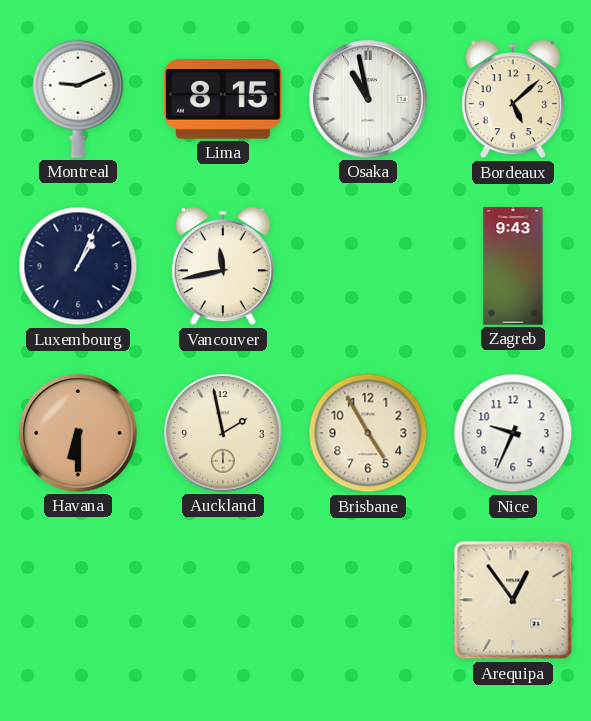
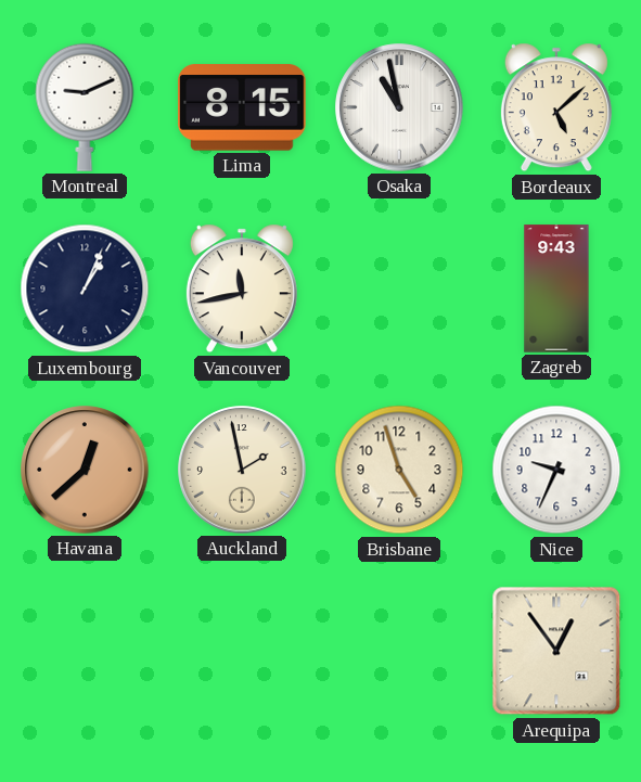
Havana: 6:30 -> 12:38
Brisbane: 4:55 -> 4:57
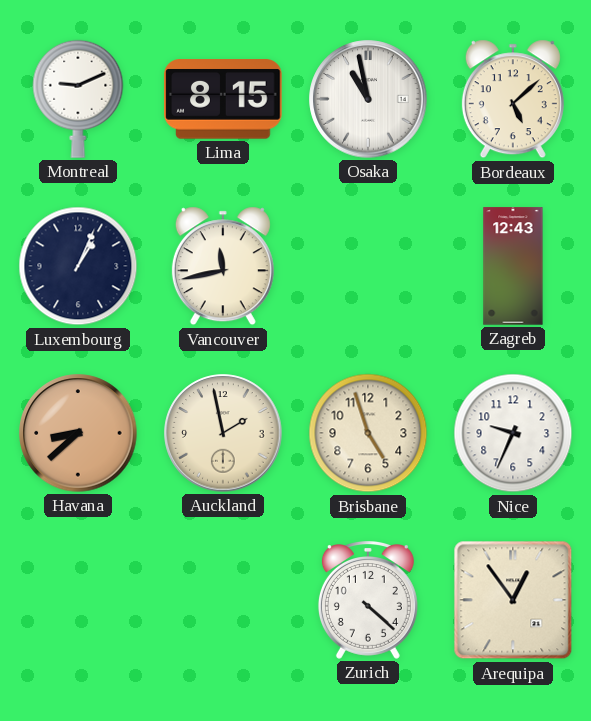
Zagreb: 9:43 -> 12:43
Havana: 12:38 -> 8:38
Zurich: none -> 4:22
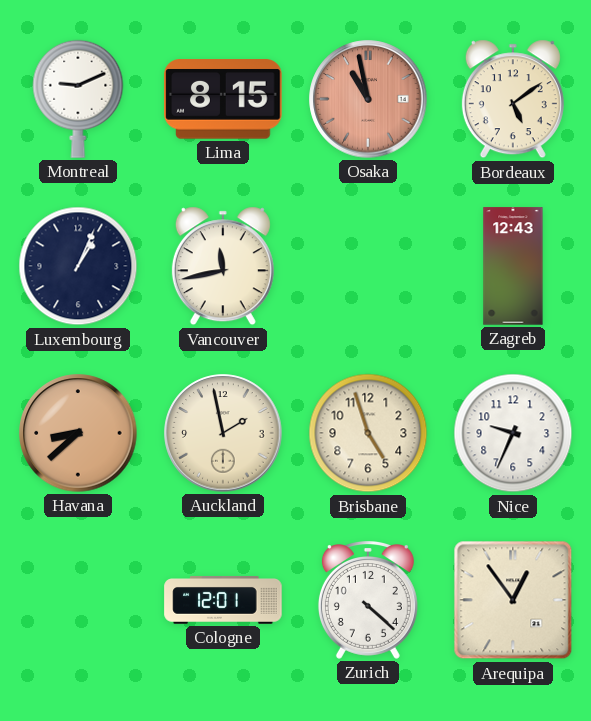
Osaka dial: white -> salmon
Bordeaux: 5:08 -> 5:09
Cologne: none -> 12:01
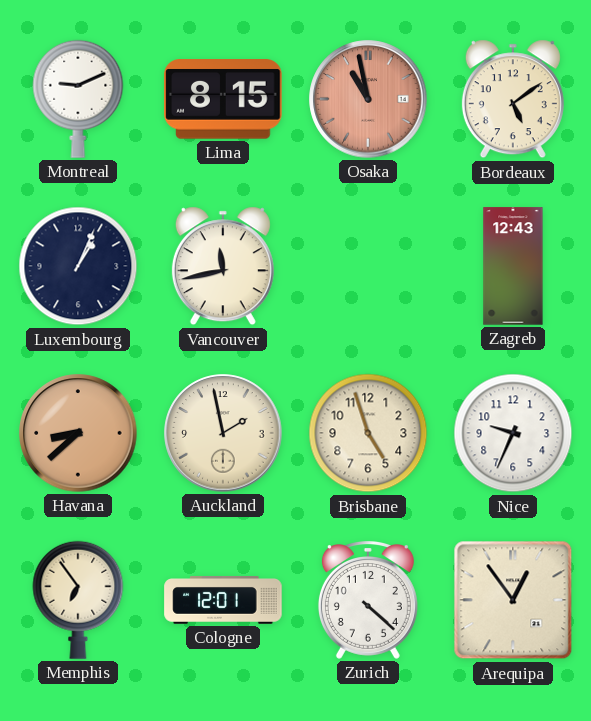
Memphis: none -> 6:54
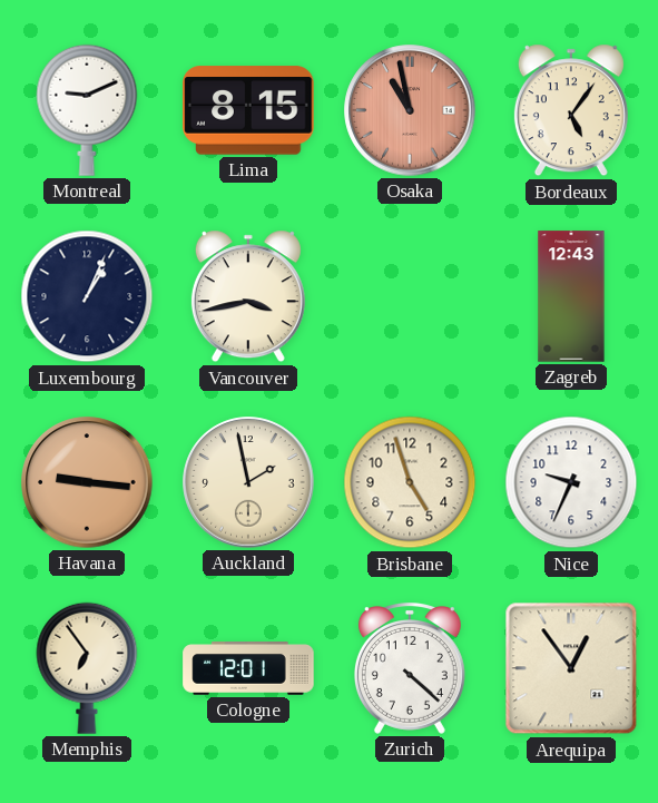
Bordeaux: 5:09 -> 5:06
Vancouver: 11:43 -> 3:43
Havana: 8:38 -> 9:16
